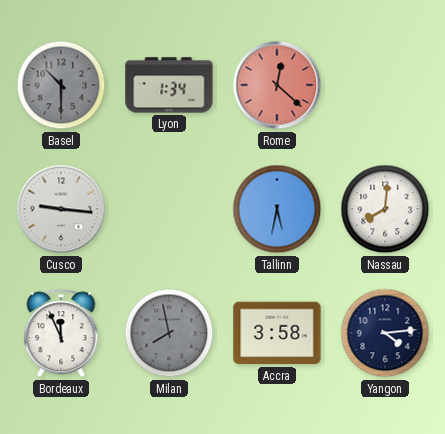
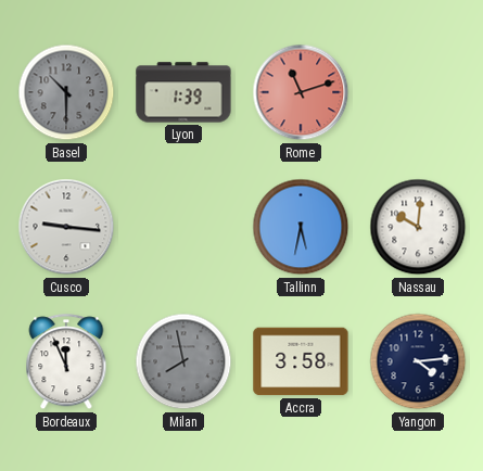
Lyon: 1:34 -> 1:39
Rome: 12:22 -> 11:12
Nassau: 8:01 -> 10:01
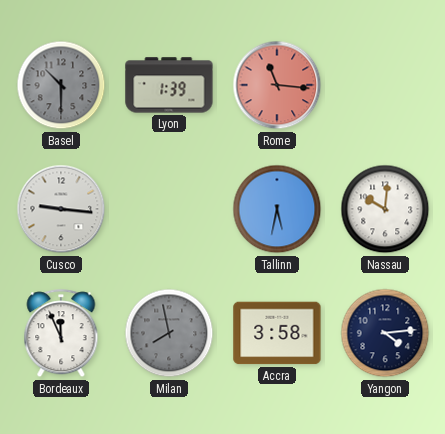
Rome: 11:12 -> 11:16
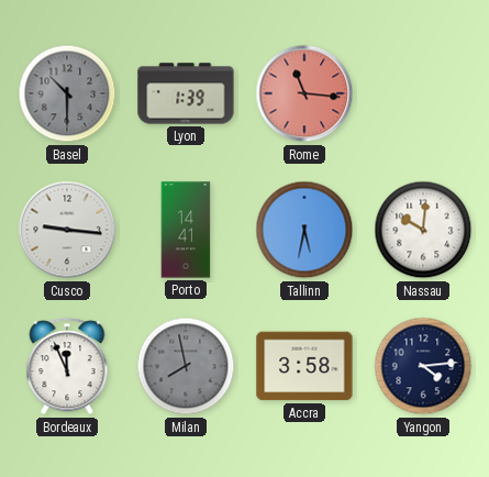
Porto: none -> 14:41
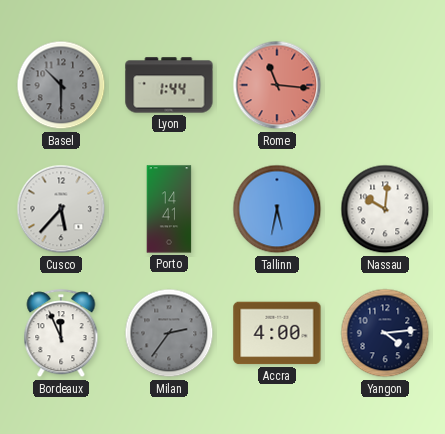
Lyon: 1:39 -> 1:44
Cusco: 9:16 -> 5:37
Milan: 7:58 -> 2:36
Accra: 3:58 -> 4:00
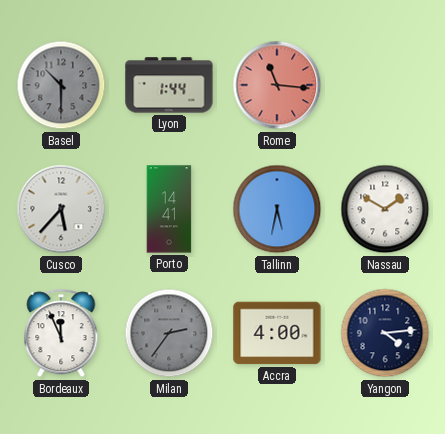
Nassau: 10:01 -> 1:50
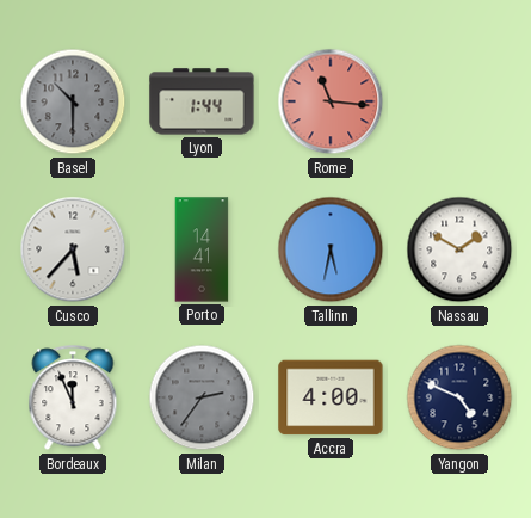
Yangon: 4:14 -> 4:49
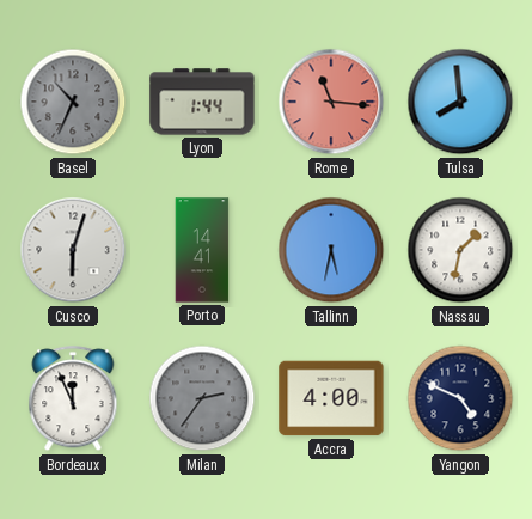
Basel: 10:30 -> 10:34
Tulsa: none -> 7:59
Cusco: 5:37 -> 6:03
Nassau: 1:50 -> 1:32
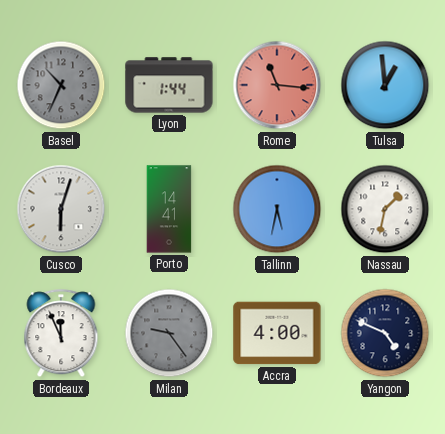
Tulsa: 7:59 -> 12:59
Milan: 2:36 -> 9:24
